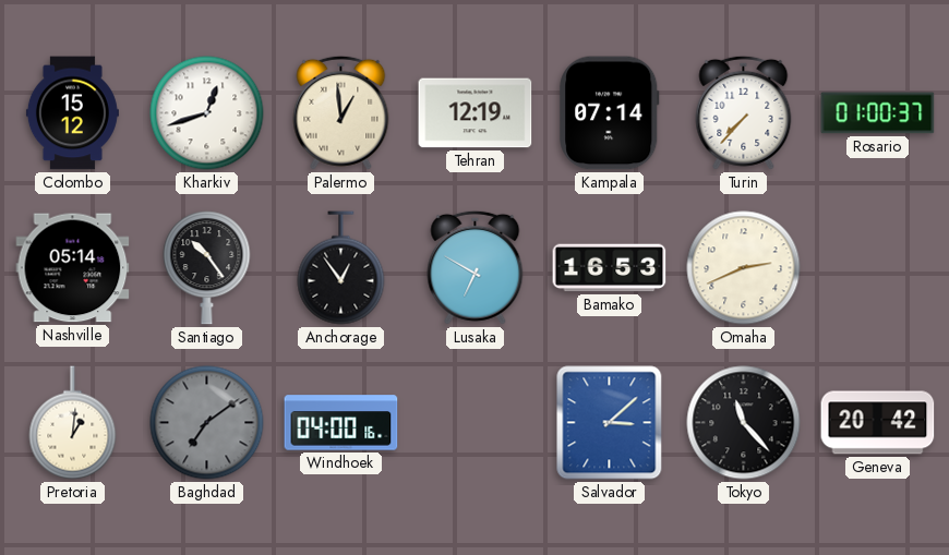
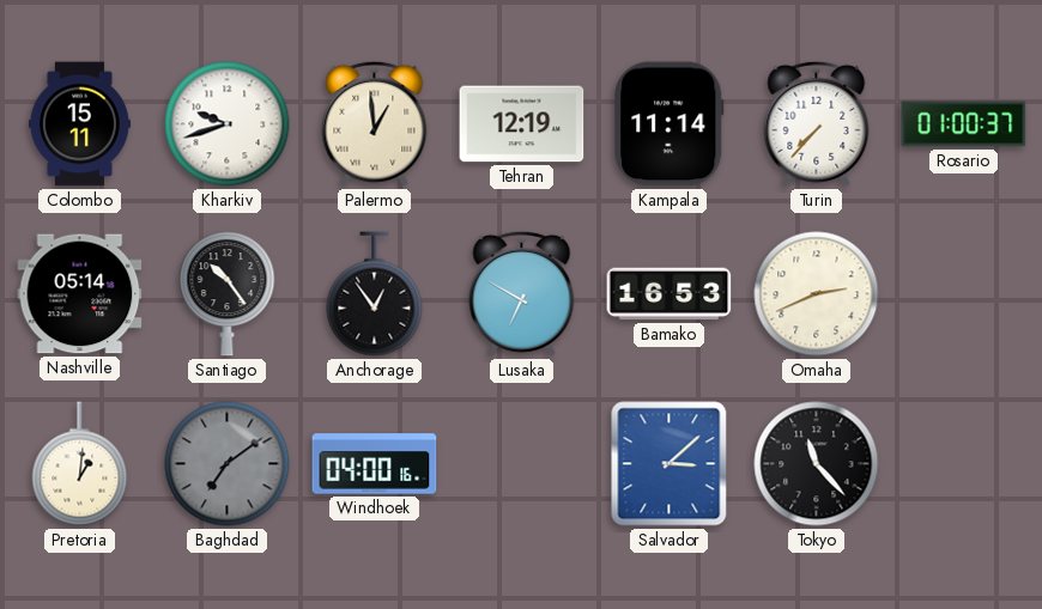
Colombo: 15:12 -> 15:11
Kharkiv: 12:42 -> 9:42
Kampala: 07:14 -> 11:14
Geneva: 20:42 -> none
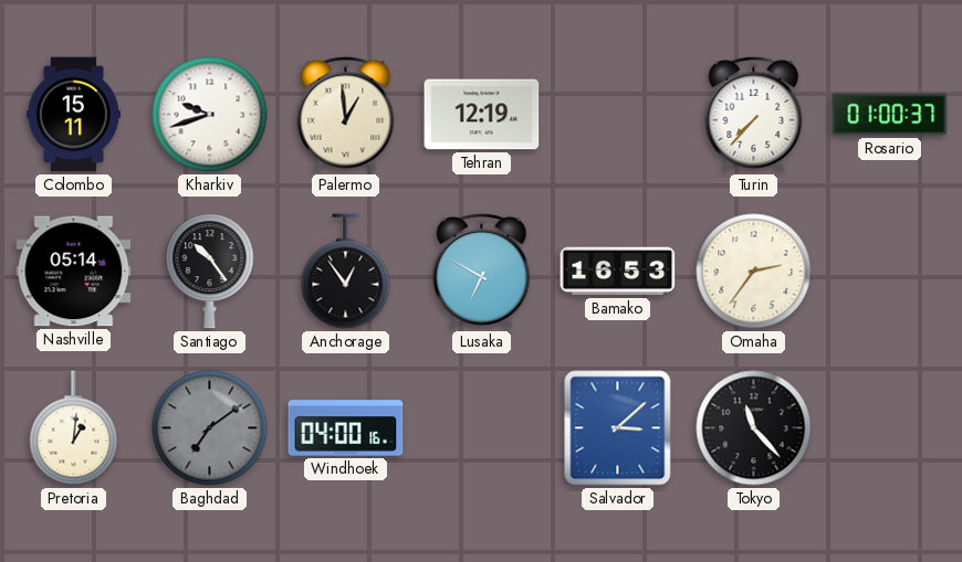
Kampala: 11:14 -> none
Omaha: 2:41 -> 2:36
